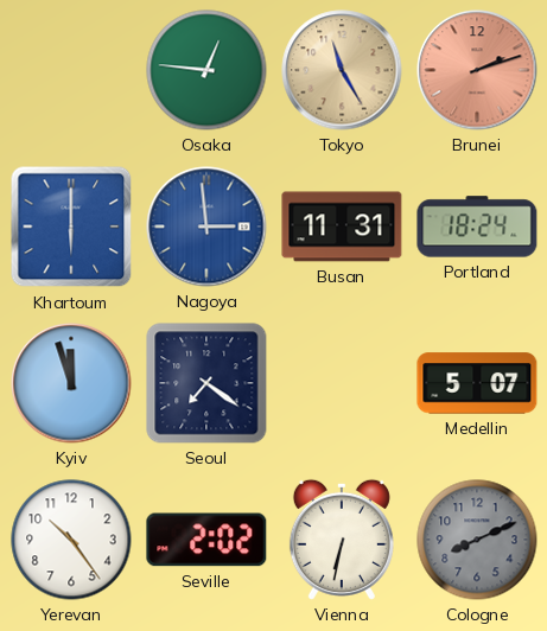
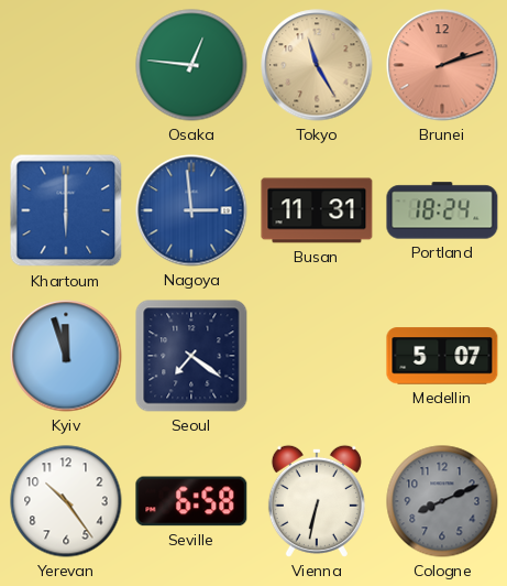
Seville: 2:02 -> 6:58
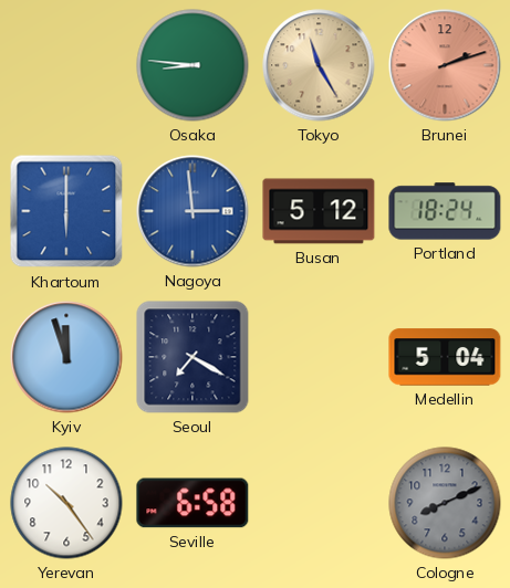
Osaka: 12:46 -> 8:46
Busan: 11:31 -> 5:12
Seoul: 7:21 -> 7:20
Medellin: 5:07 -> 5:04
Vienna: 6:32 -> none
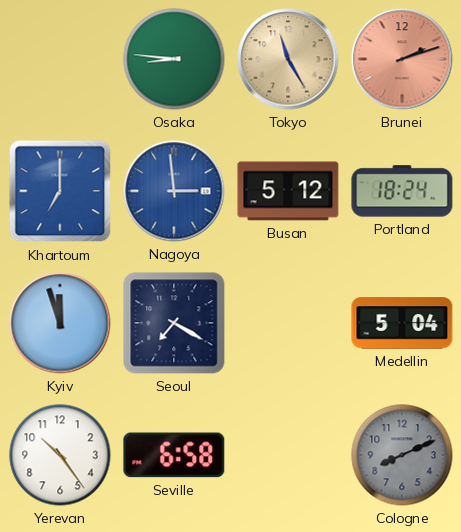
Khartoum: 6:00 -> 7:00
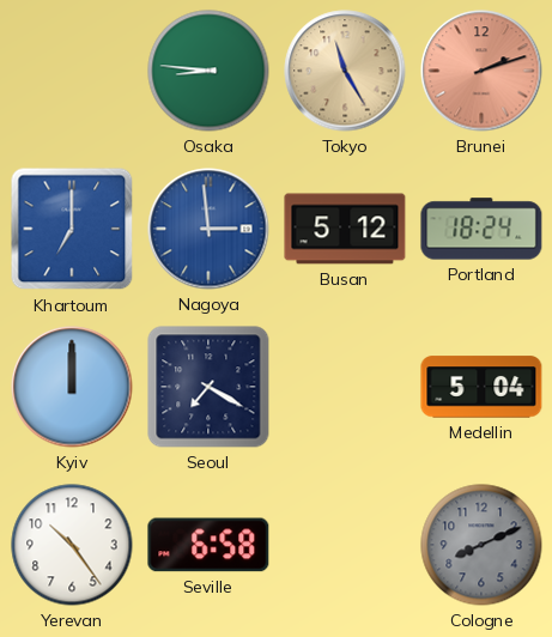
Kyiv: 11:57 -> 12:00
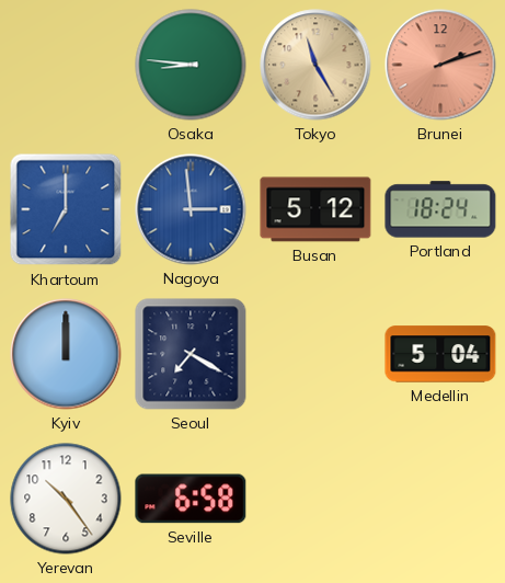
Cologne: 8:11 -> none
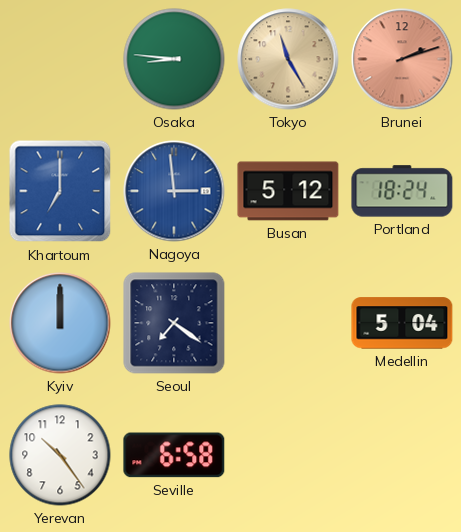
Seoul: 7:20 -> 7:21
